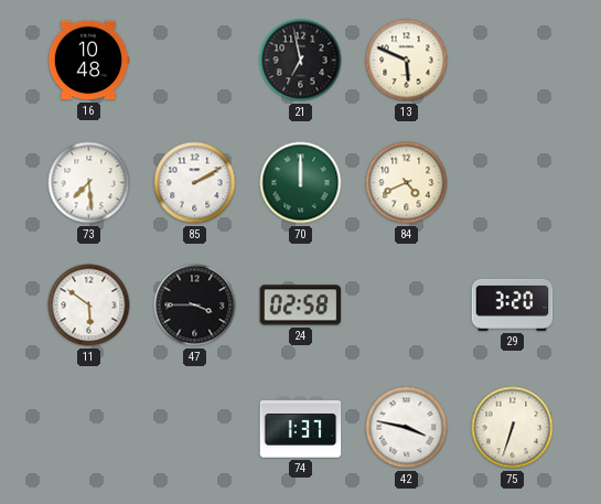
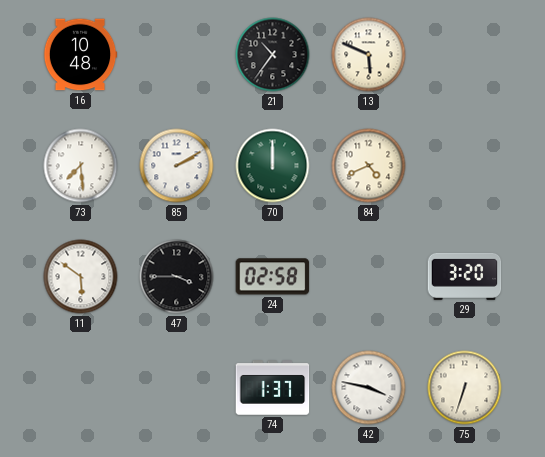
21: 6:58 -> 10:36
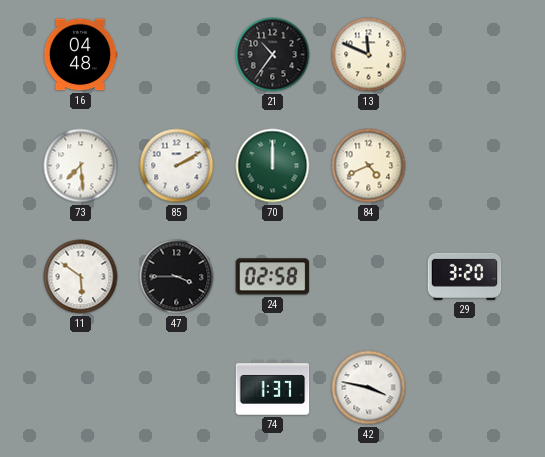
16: 10:48 -> 04:48
13: 5:49 -> 11:49
75: 6:33 -> none
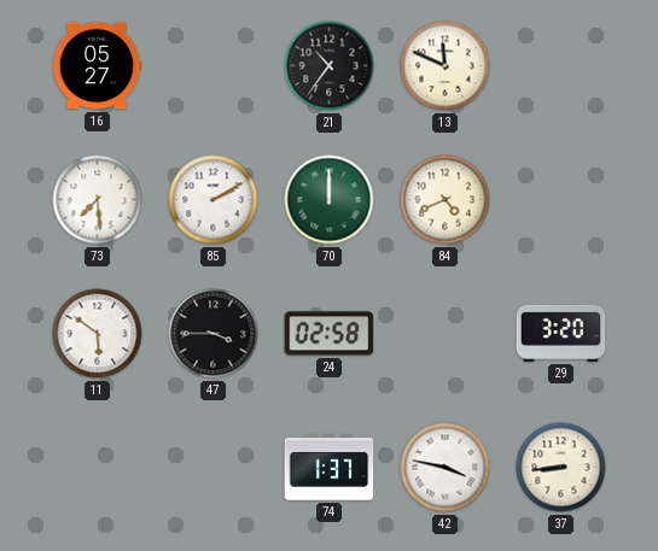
16: 04:48 -> 05:27
37: none -> 8:44
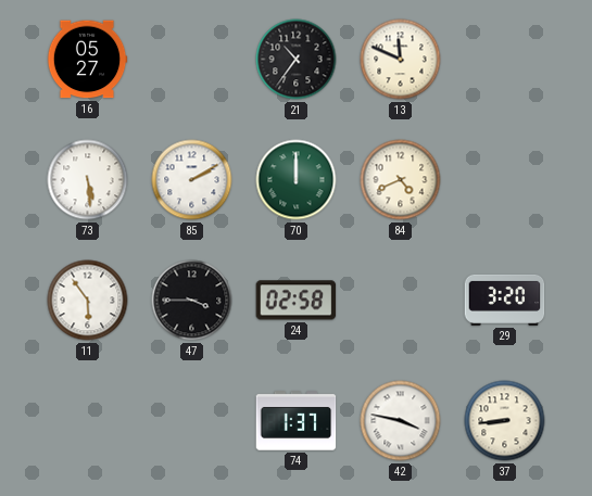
73: 7:29 -> 5:29
11: 5:51 -> 5:54
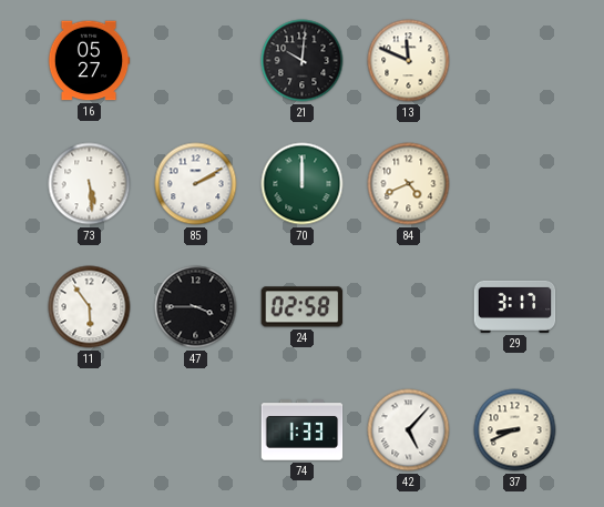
21: 10:36 -> 10:01
29: 3:20 -> 3:17
74: 1:37 -> 1:33
42: 3:47 -> 5:07
37: 8:44 -> 8:41
